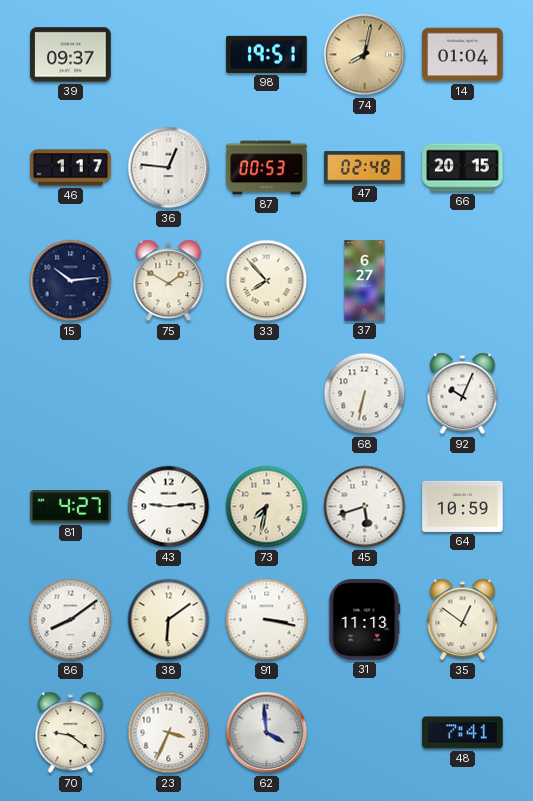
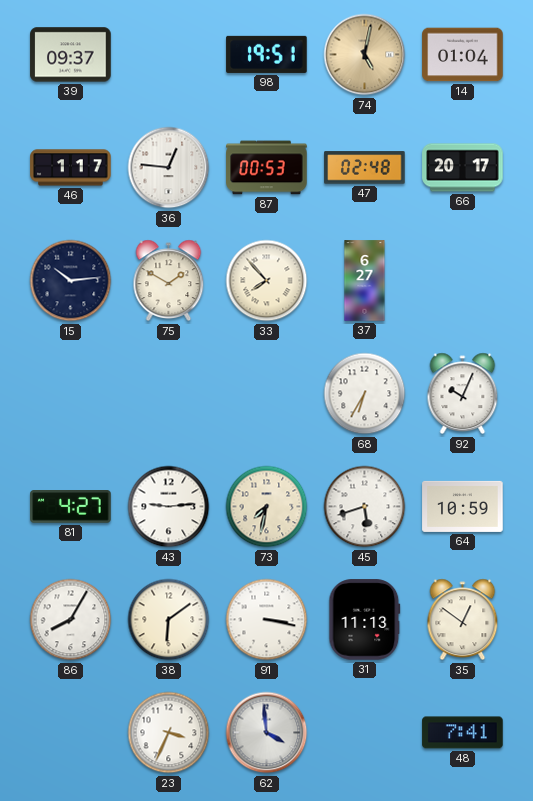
74: 8:02 -> 5:02
66: 20:15 -> 20:17
68: 6:32 -> 6:35
86: 8:09 -> 8:05
70: 9:21 -> none
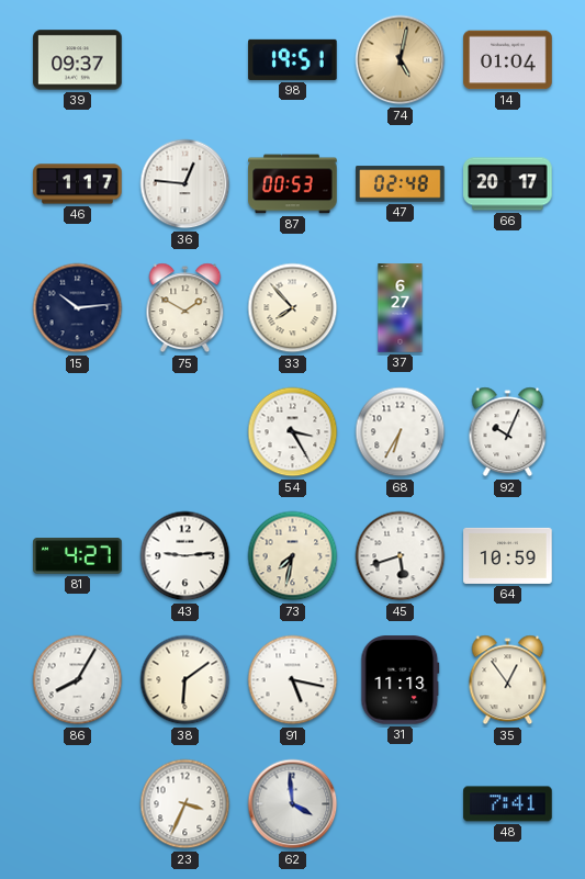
54: none -> 3:25
91: 3:17 -> 5:17
35: 12:51 -> 12:54
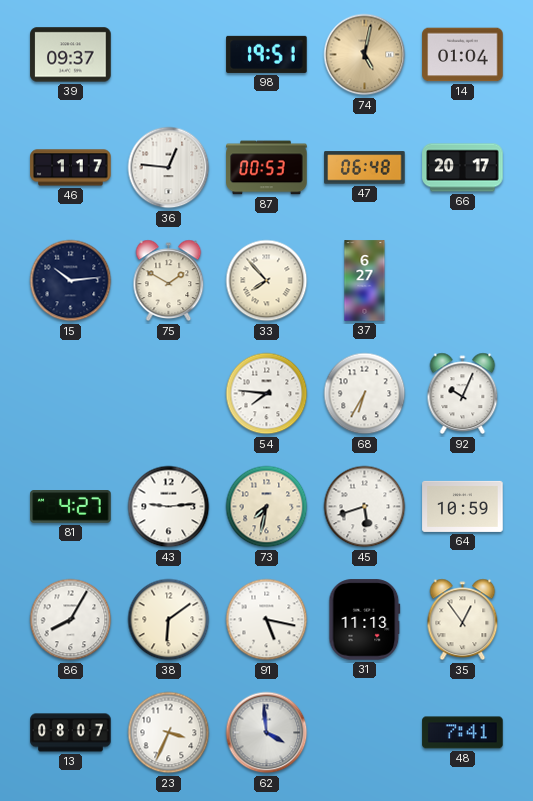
47: 02:48 -> 06:48
54: 3:25 -> 7:46
13: none -> 08:07
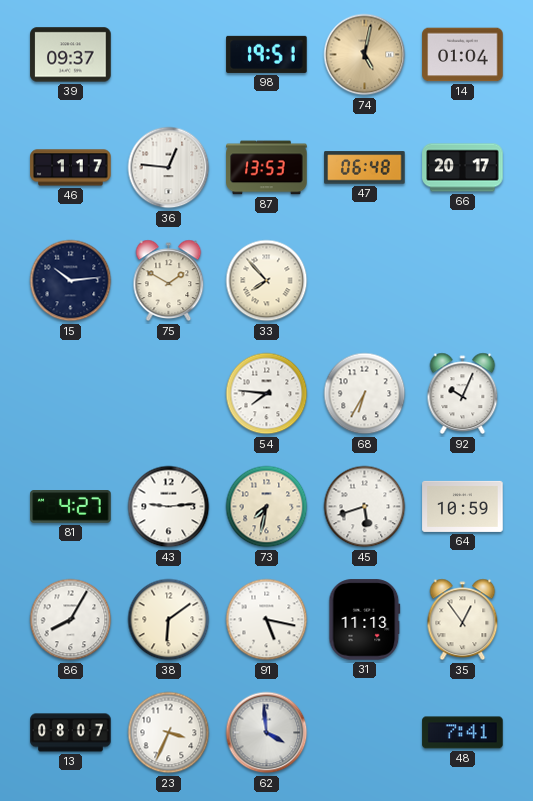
87: 00:53 -> 13:53
37: 6:27 -> none
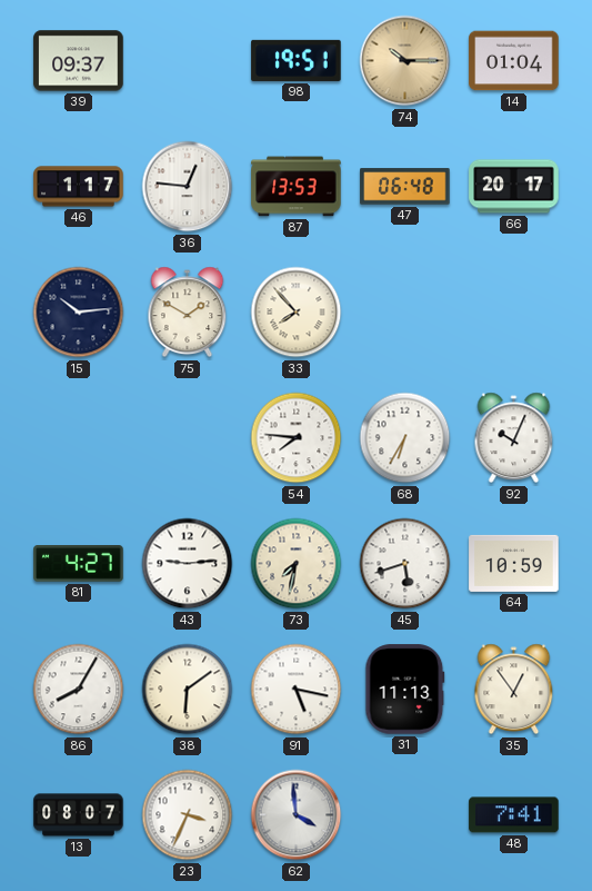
74: 5:02 -> 10:15
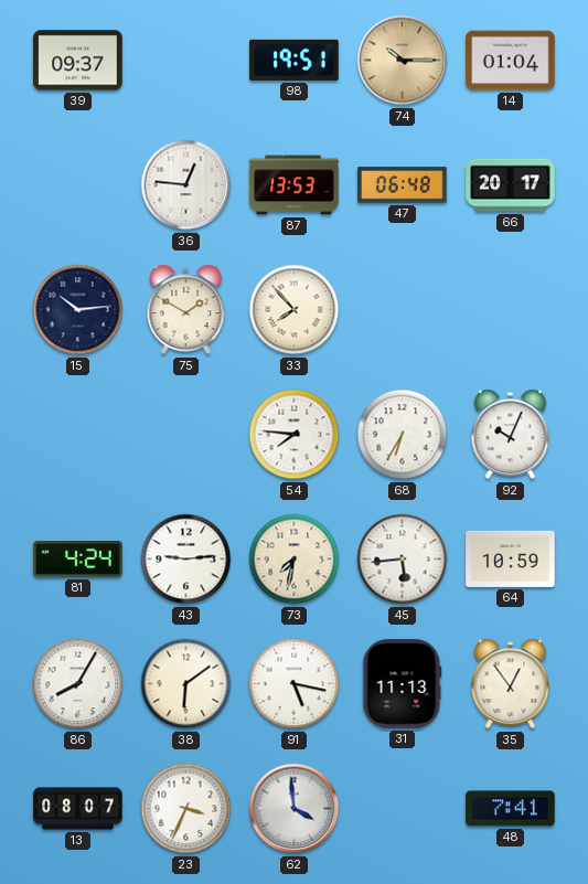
46: 1:17 -> none
81: 4:27 -> 4:24
45: 5:42 -> 5:44
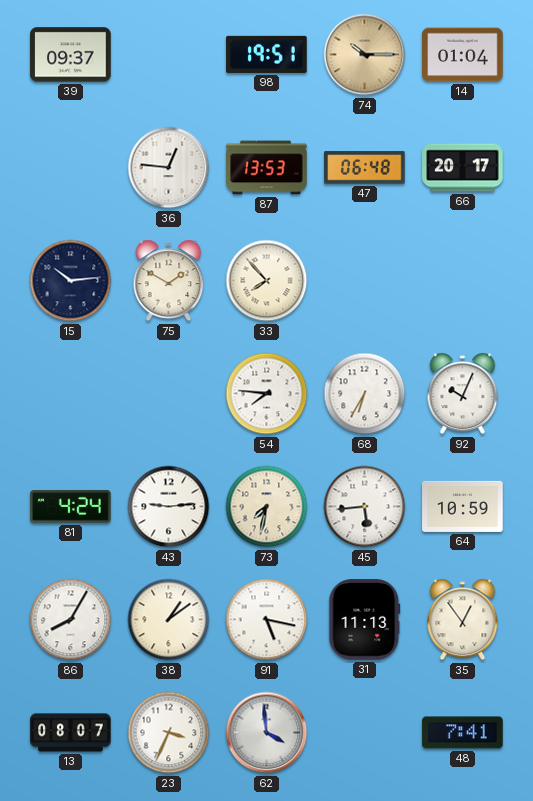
38: 6:09 -> 1:09
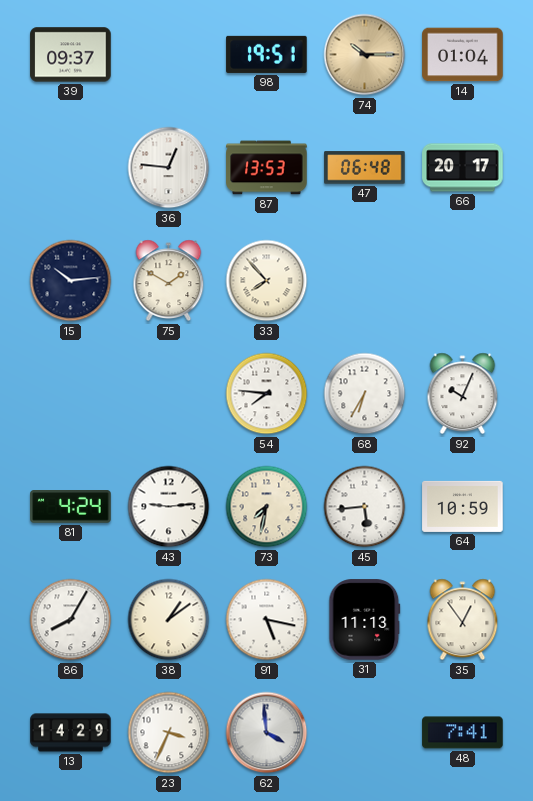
13: 08:07 -> 14:29
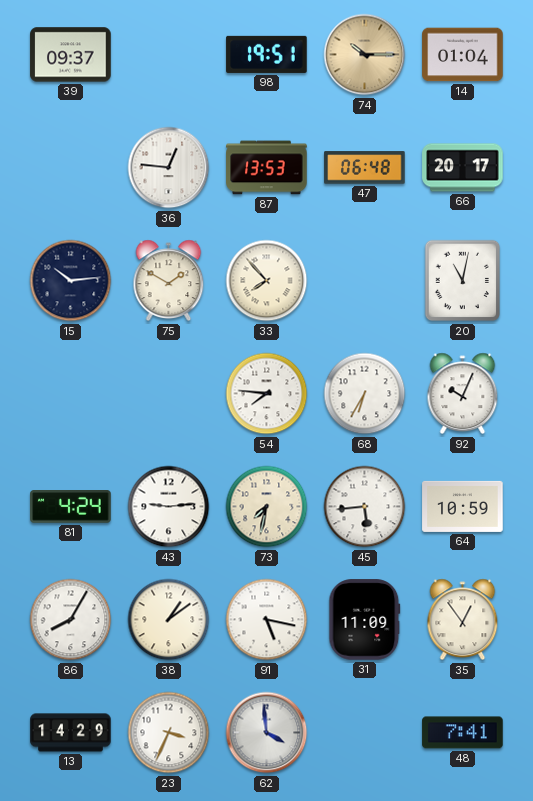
20: none -> 11:02
31: 11:13 -> 11:09
